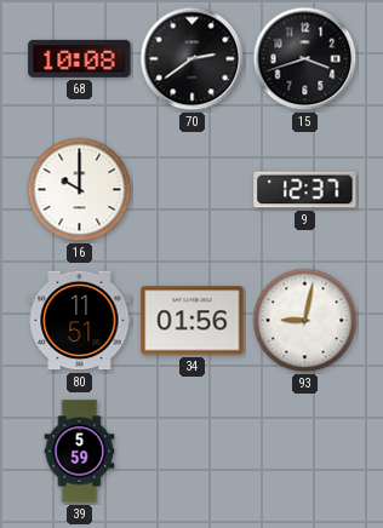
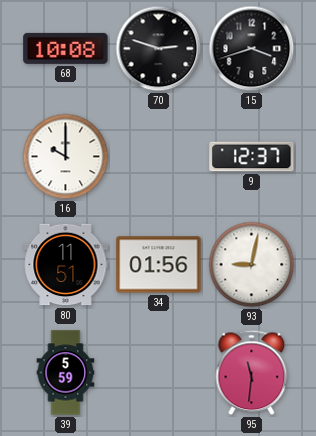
70: 2:39 -> 2:48
95: none -> 11:31
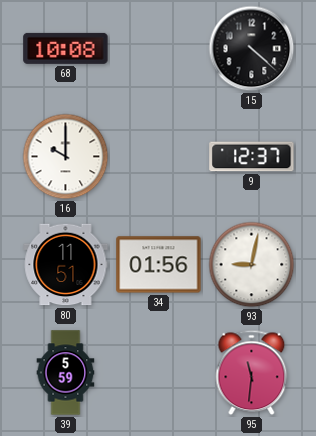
70: 2:48 -> none
15: 3:42 -> 4:22
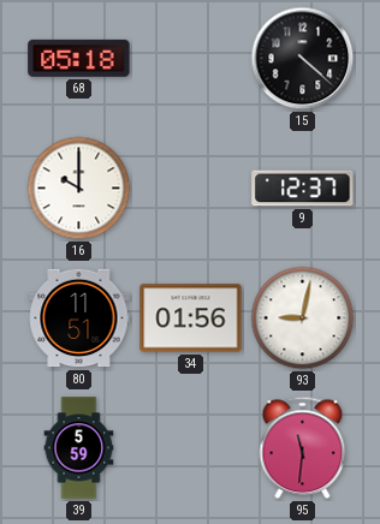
68: 10:08 -> 05:18
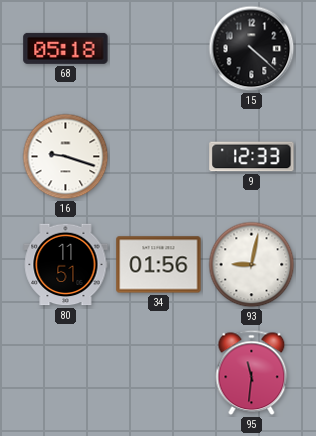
16: 10:00 -> 9:18
9: 12:37 -> 12:33
39: 5:59 -> none
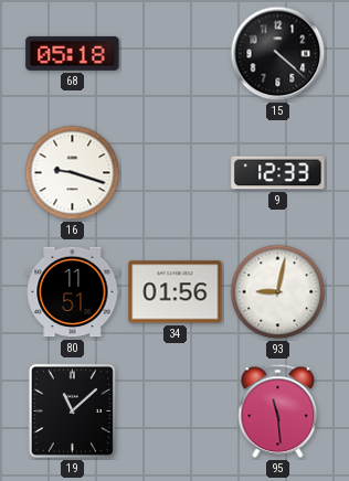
19: none -> 11:08
95: 11:31 -> 11:29
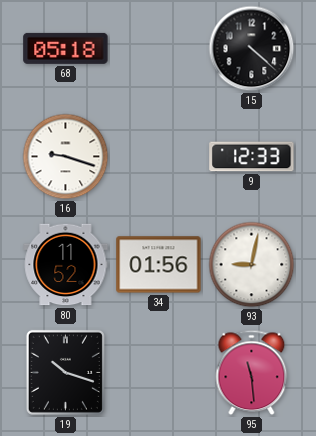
80: 11:51 -> 11:52
19: 11:08 -> 10:18
